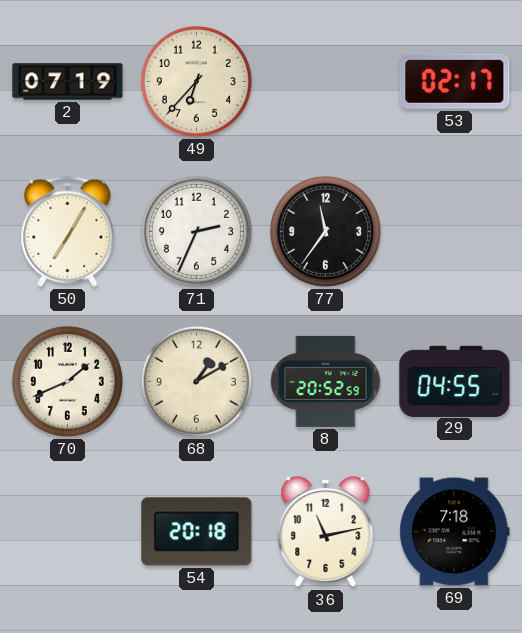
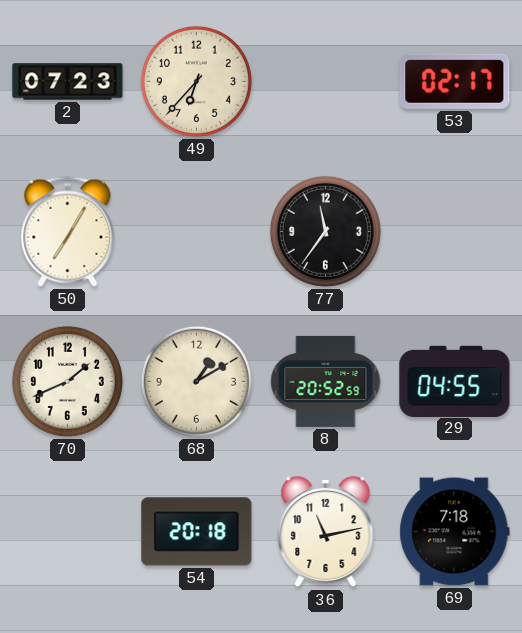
2: 07:19 -> 07:23
71: 2:34 -> none
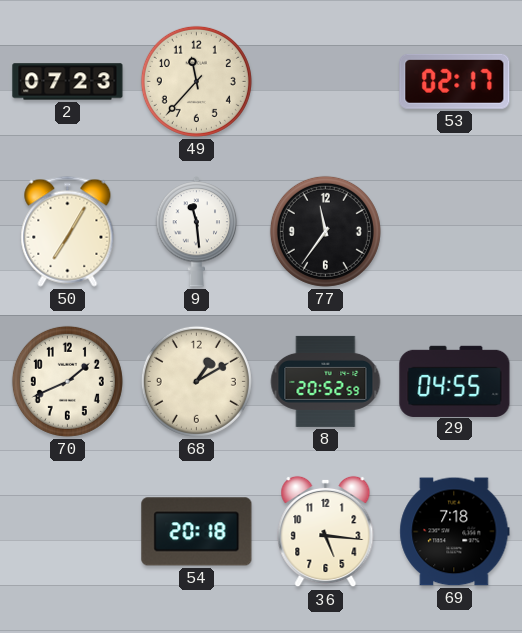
49: 6:37 -> 11:37
9: none -> 11:29
36: 11:13 -> 5:16
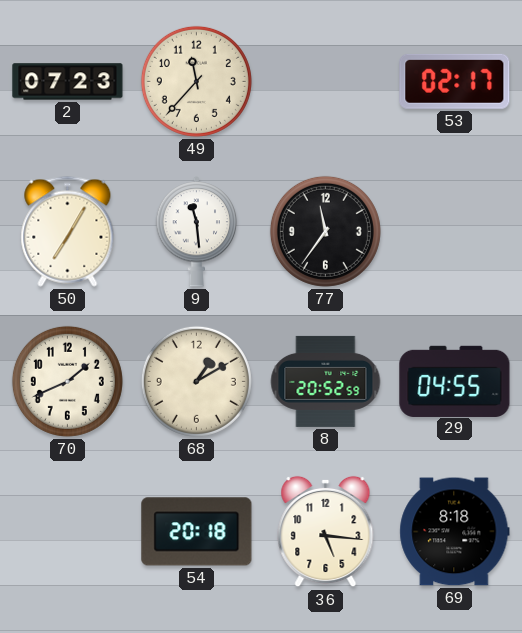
69: 7:18 -> 8:18
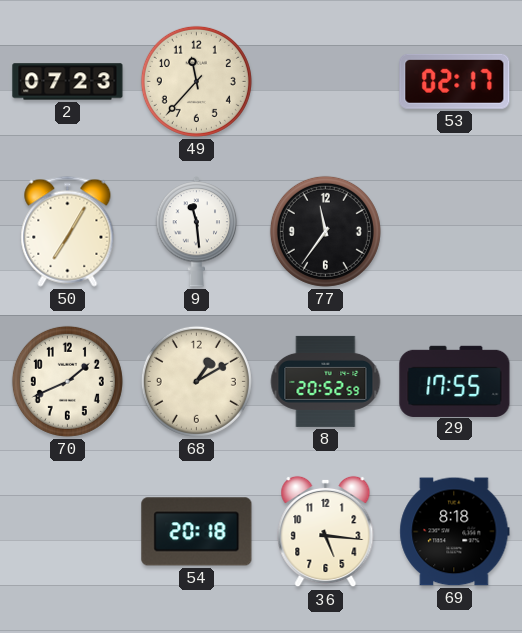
29: 04:55 -> 17:55
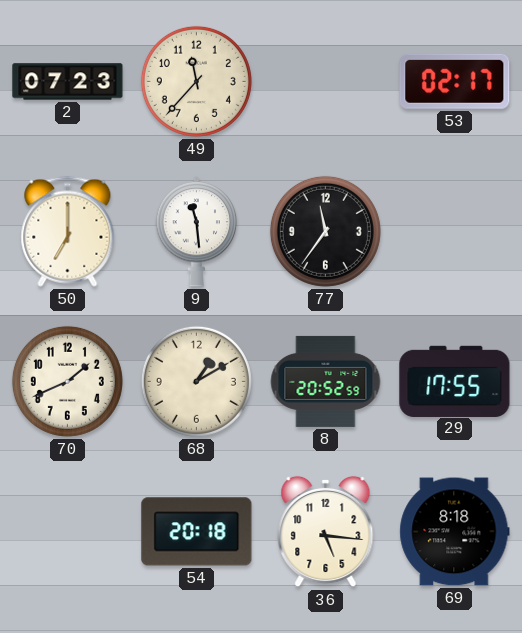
50: 7:05 -> 7:00
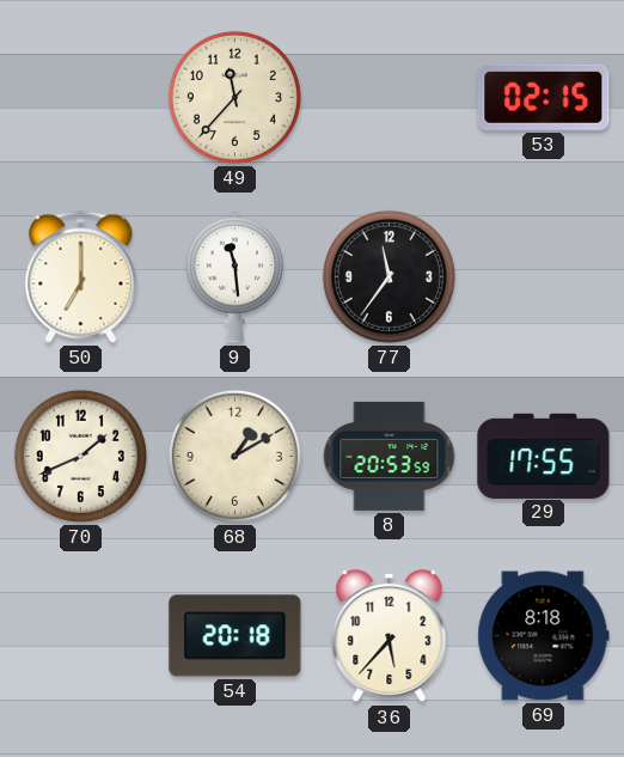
2: 07:23 -> none
53: 02:17 -> 02:15
8: 20:52 -> 20:53
36: 5:16 -> 5:37
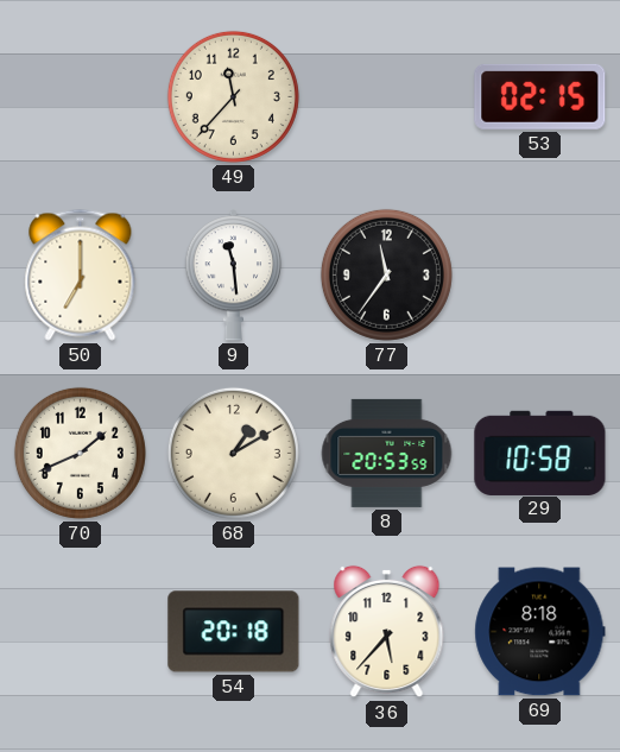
29: 17:55 -> 10:58
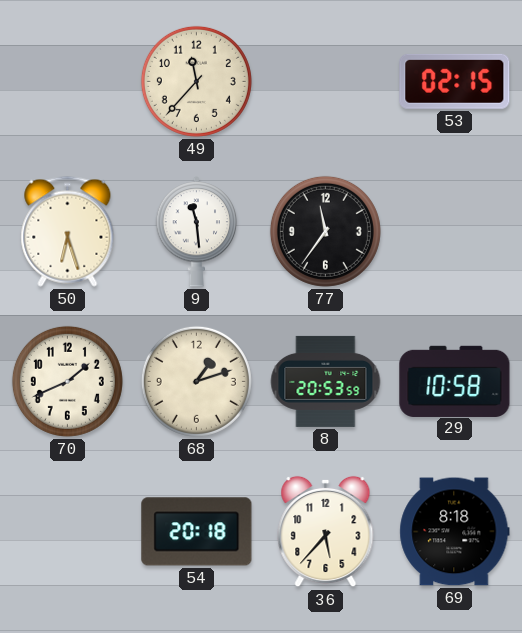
50: 7:00 -> 6:27
68: 1:10 -> 1:12
